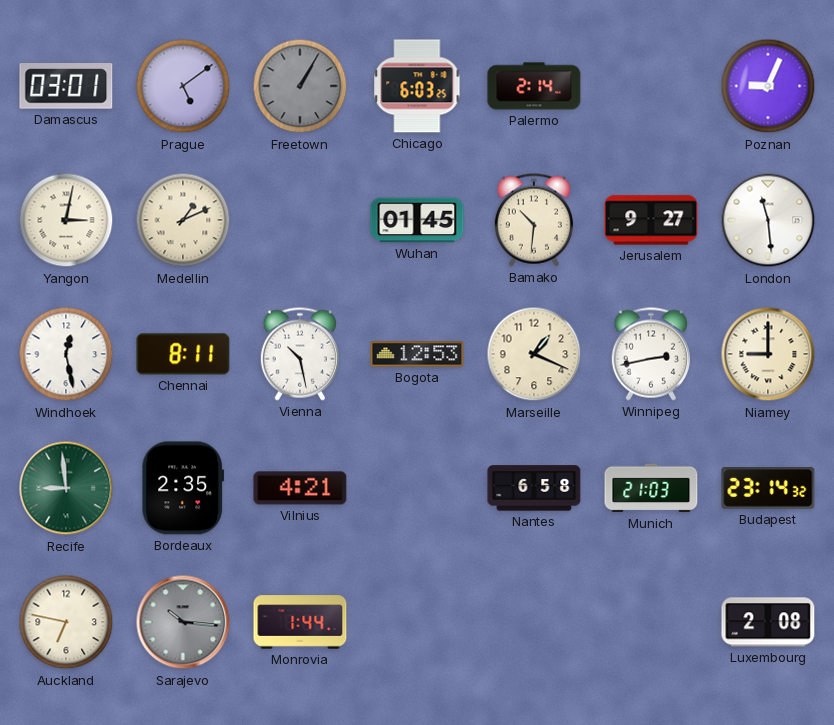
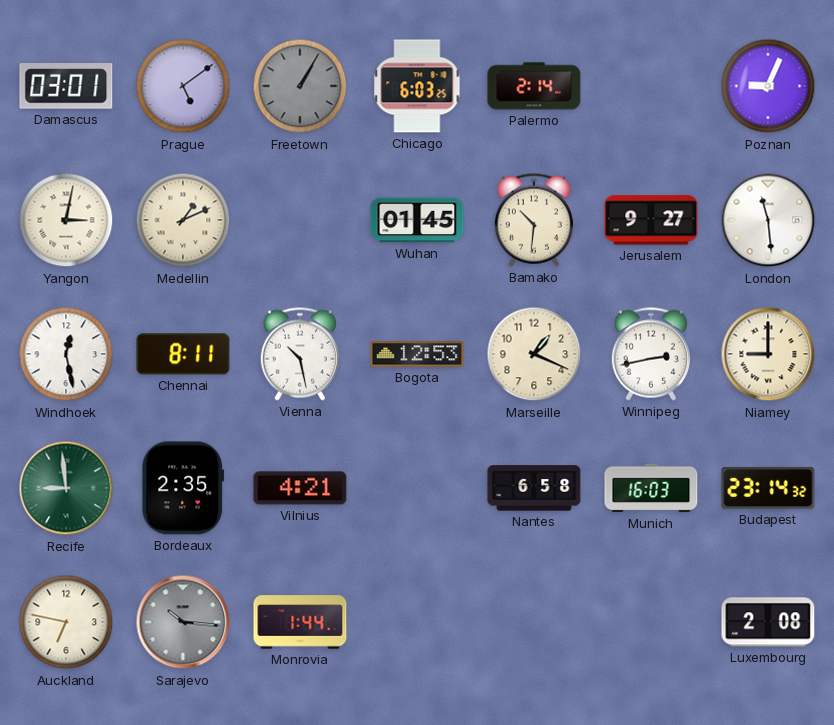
Munich: 21:03 -> 16:03
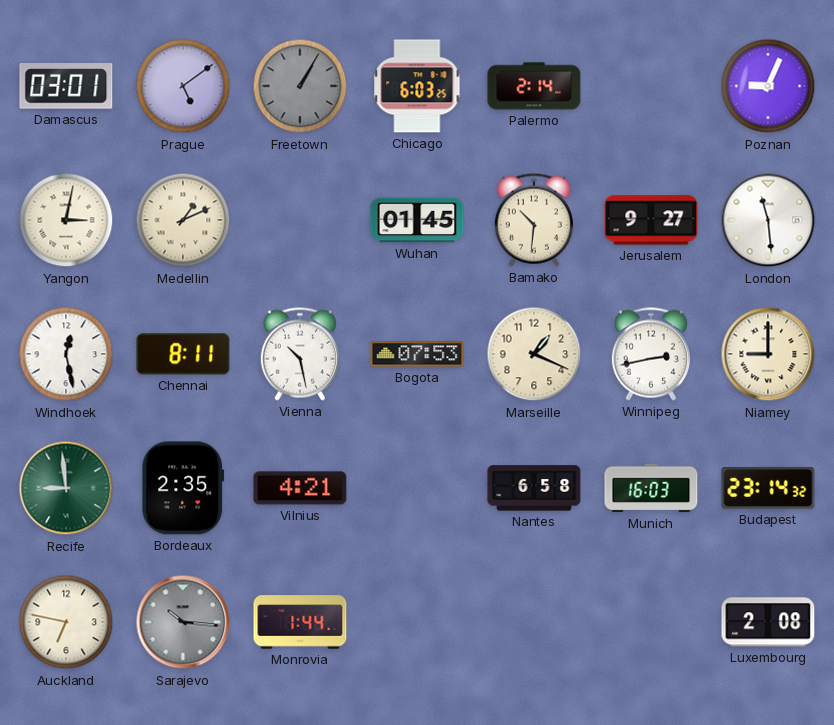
Bogota: 12:53 -> 07:53
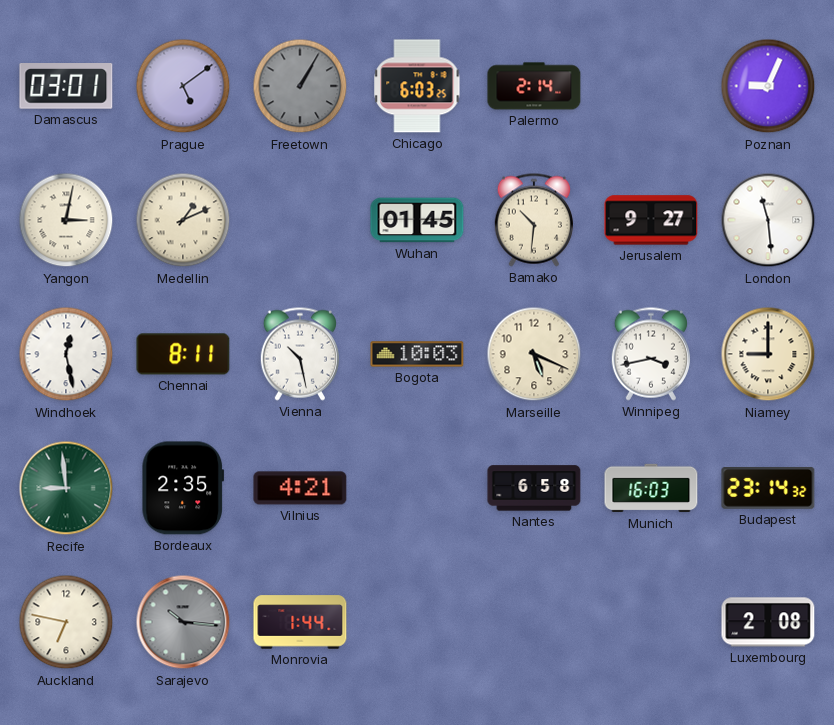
Bogota: 07:53 -> 10:03
Marseille: 1:19 -> 5:19
Winnipeg: 2:43 -> 3:43
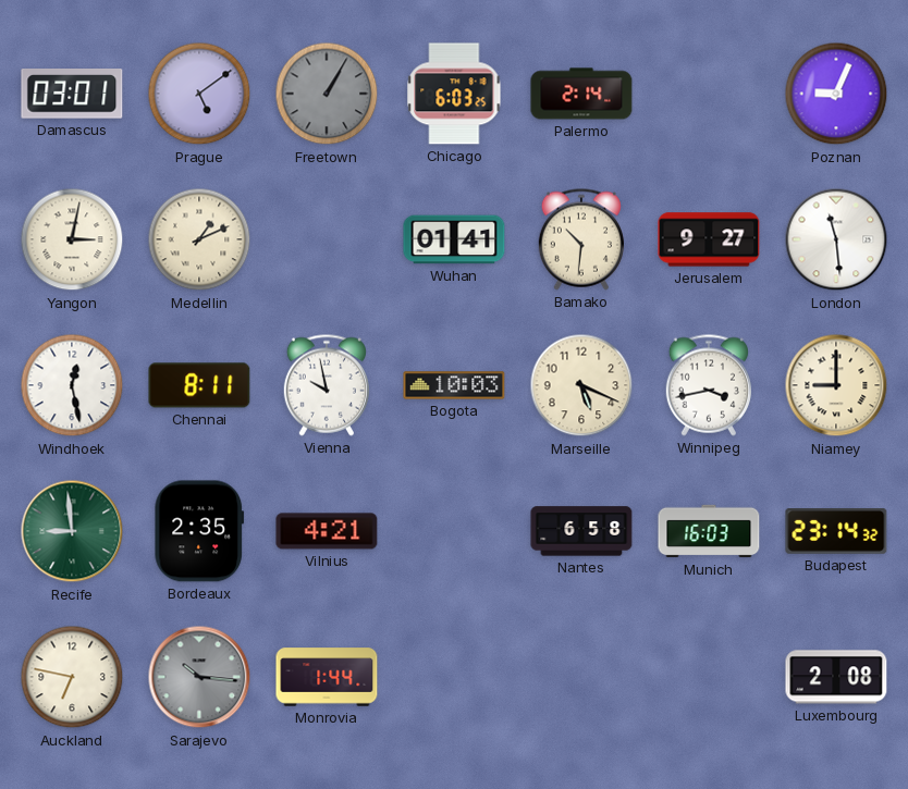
Wuhan: 01:45 -> 01:41
Vienna: 10:28 -> 9:58
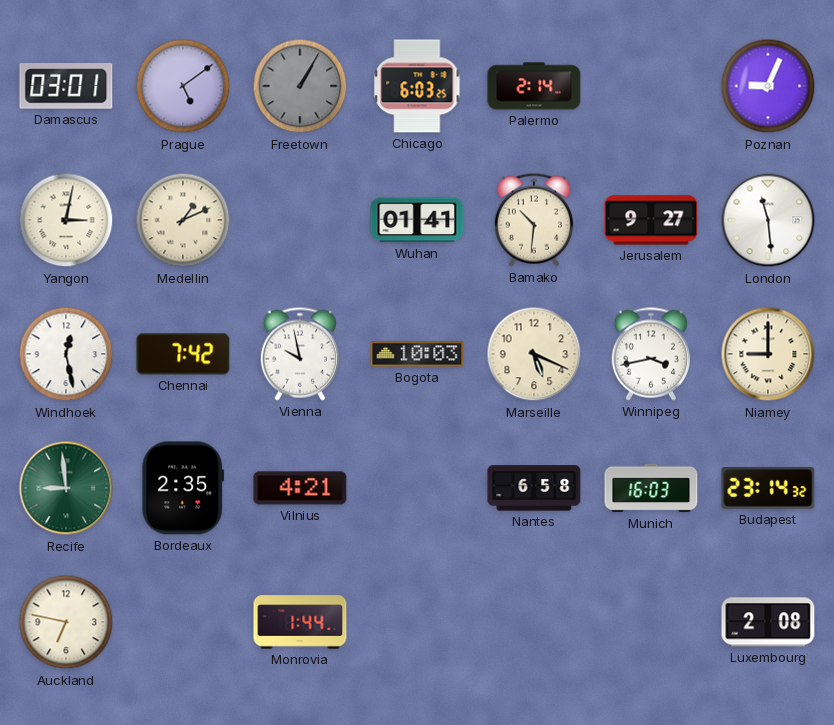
Chennai: 8:11 -> 7:42
Sarajevo: 10:16 -> none
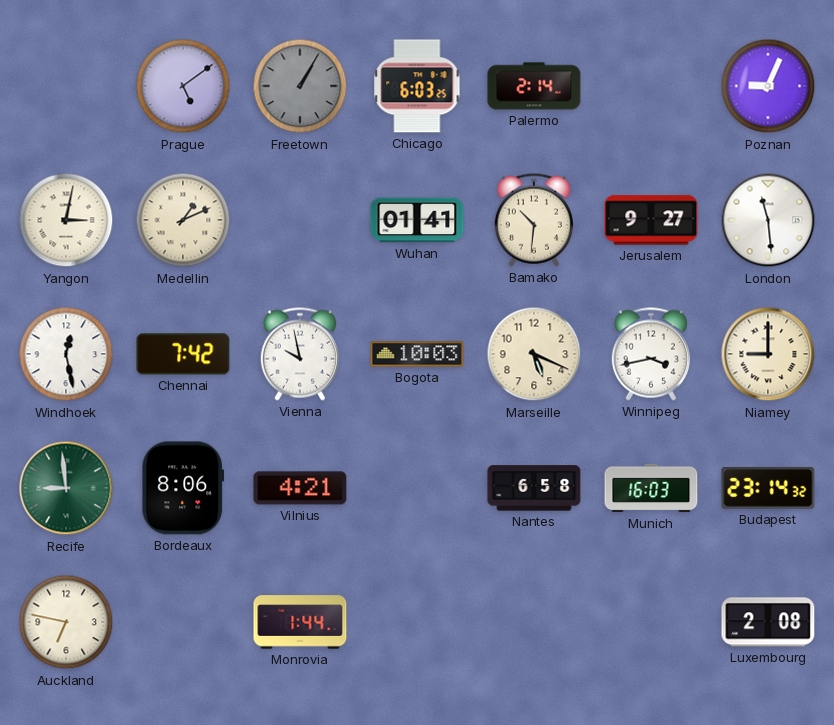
Damascus: 03:01 -> none
Bordeaux: 2:35 -> 8:06
